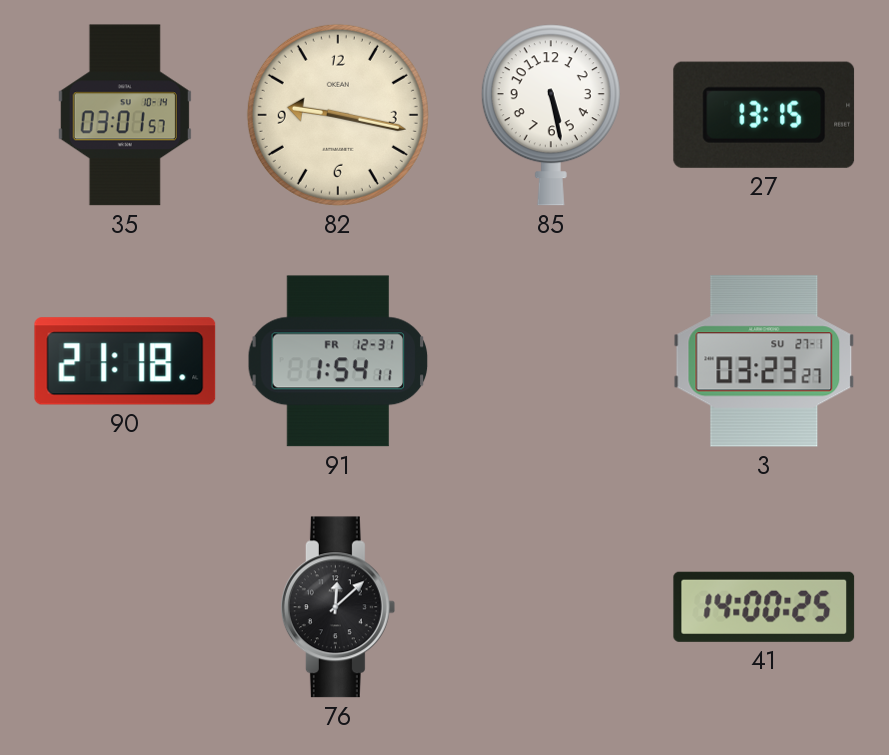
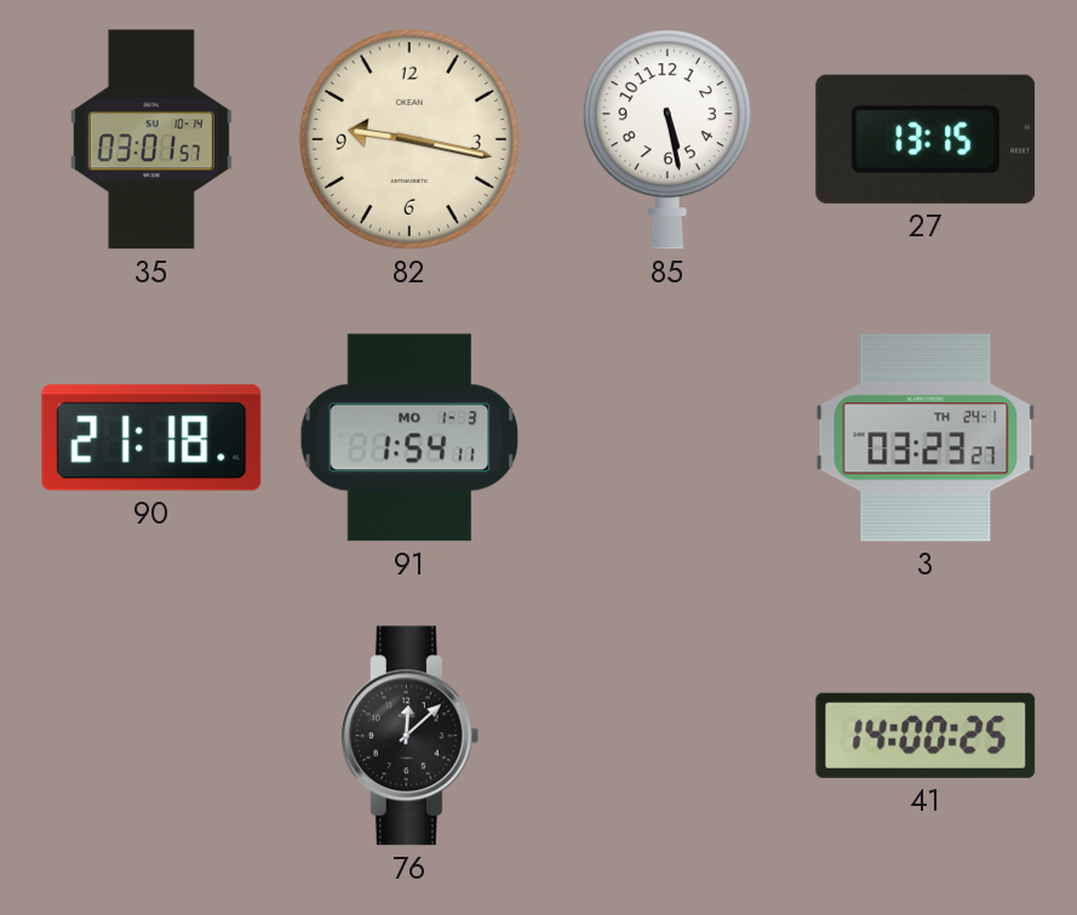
91 date: FR 12-31 -> MO 1-3
3 date: SU 27-1 -> TH 24-1
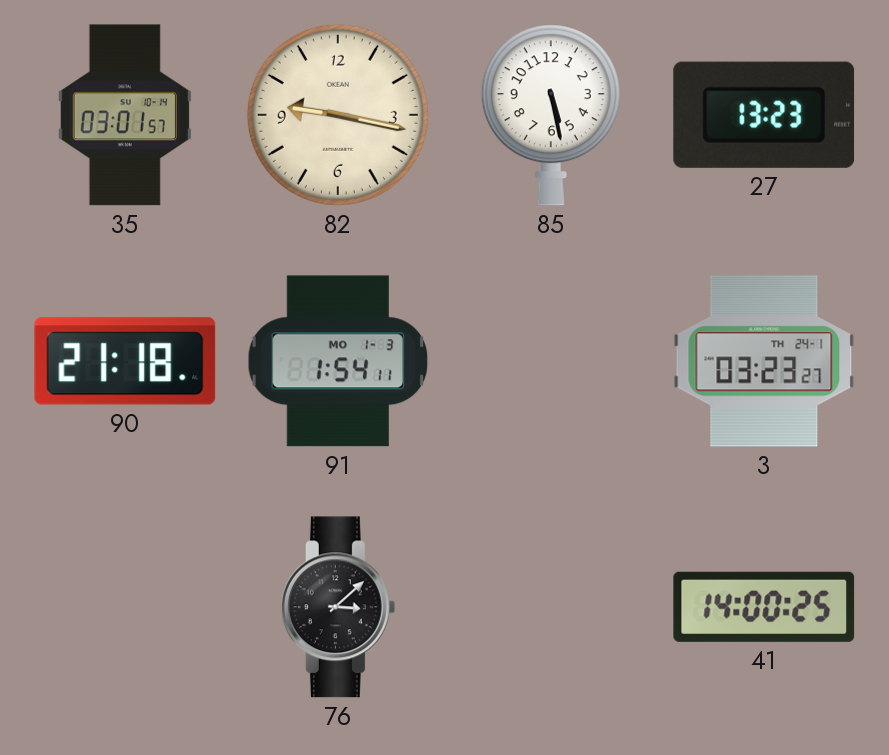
27: 13:15 -> 13:23
76: 12:08 -> 3:08
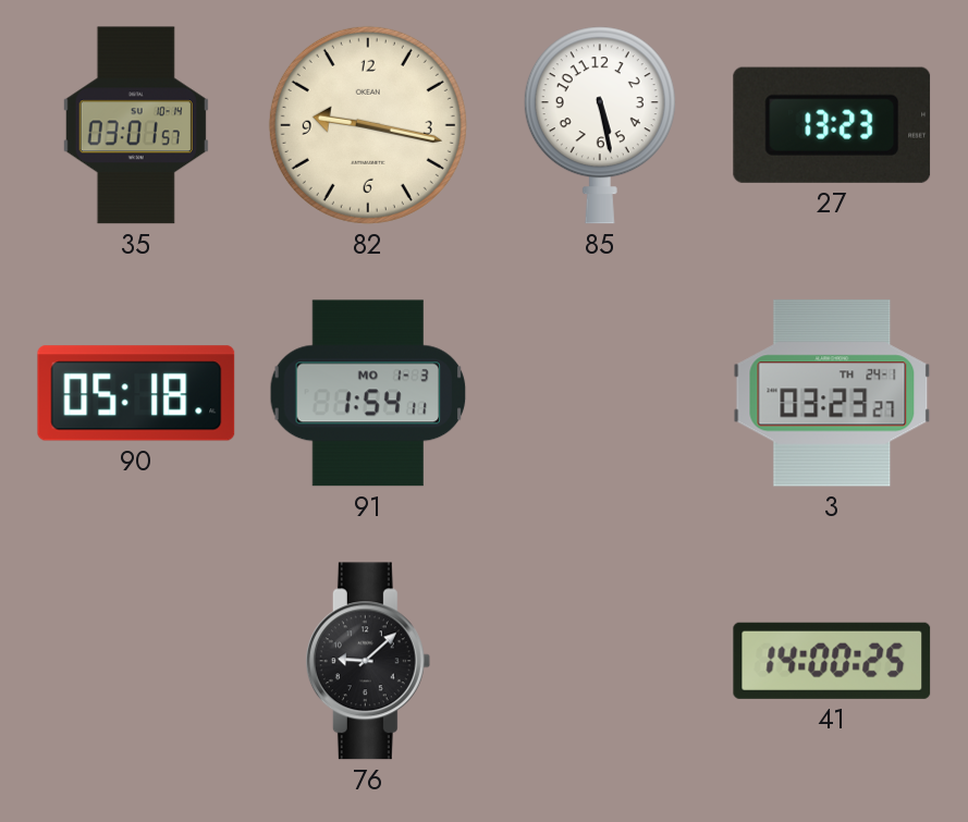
90: 21:18 -> 05:18
76: 3:08 -> 9:08
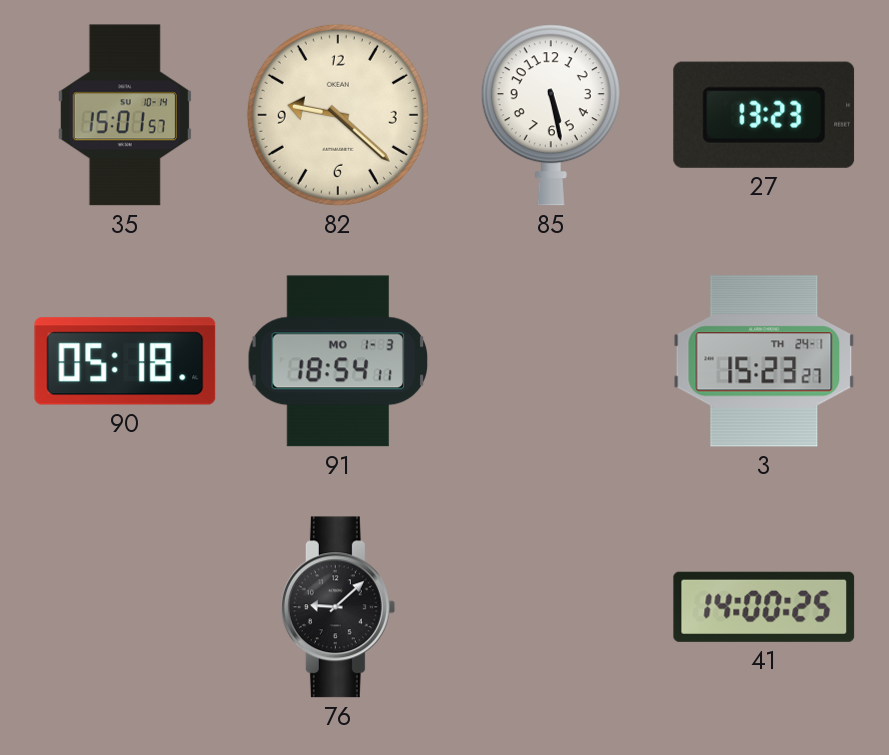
35: 03:01 -> 15:01
82: 9:17 -> 9:22
91: 1:54 -> 18:54
3: 03:23 -> 15:23
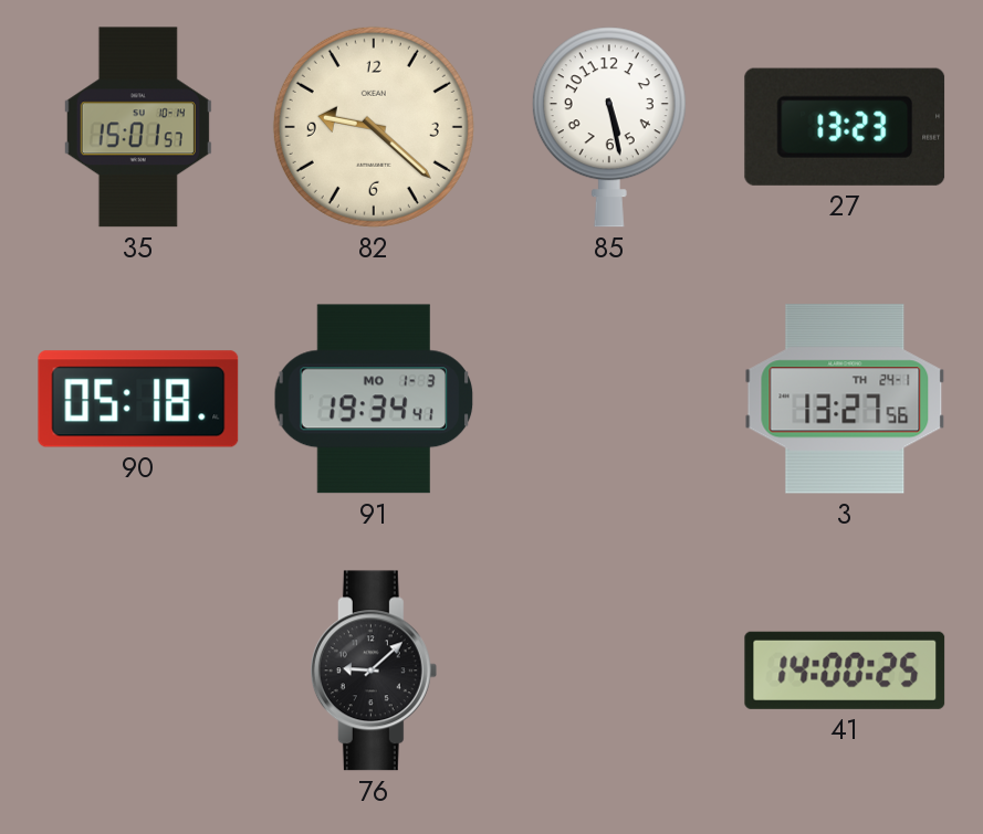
91: 18:54 -> 19:34
3: 15:23 -> 13:27
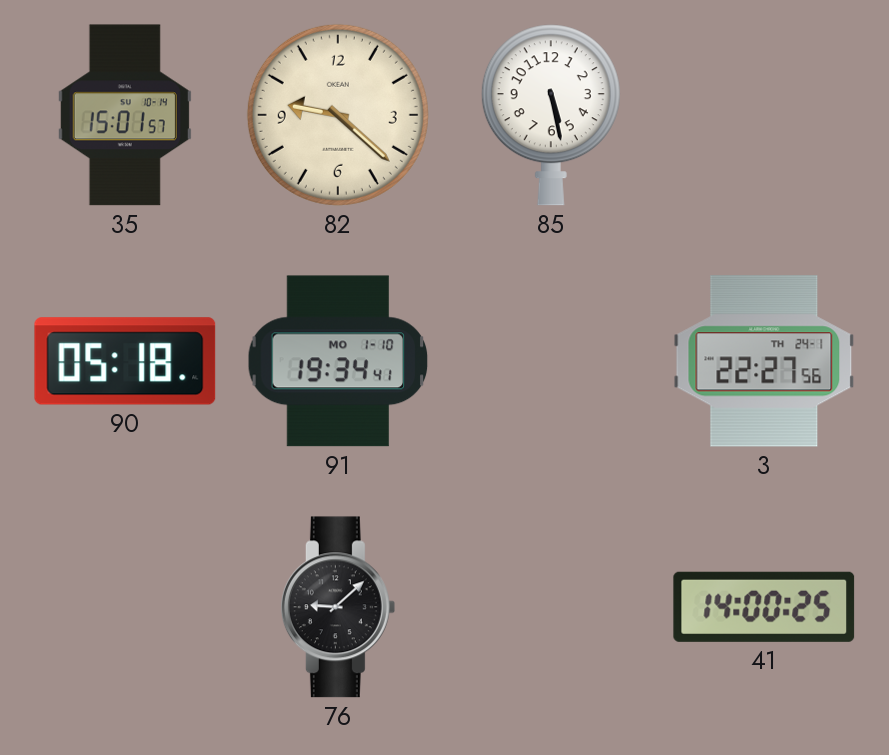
27: 13:23 -> none
91 date: MO 1-3 -> MO 1-10
3: 13:27 -> 22:27
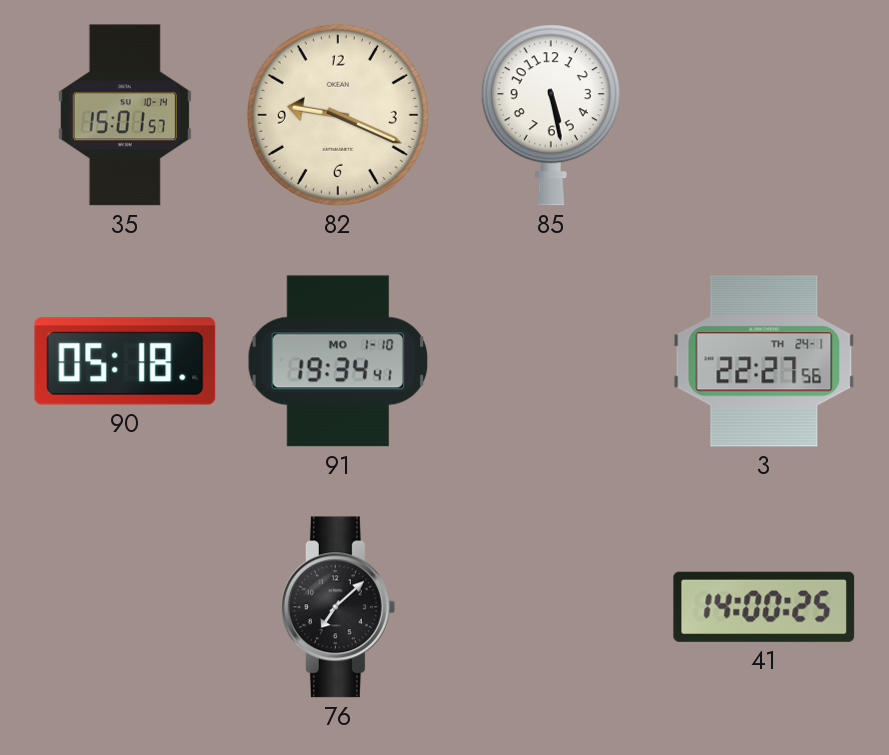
82: 9:22 -> 9:19
76: 9:08 -> 7:08
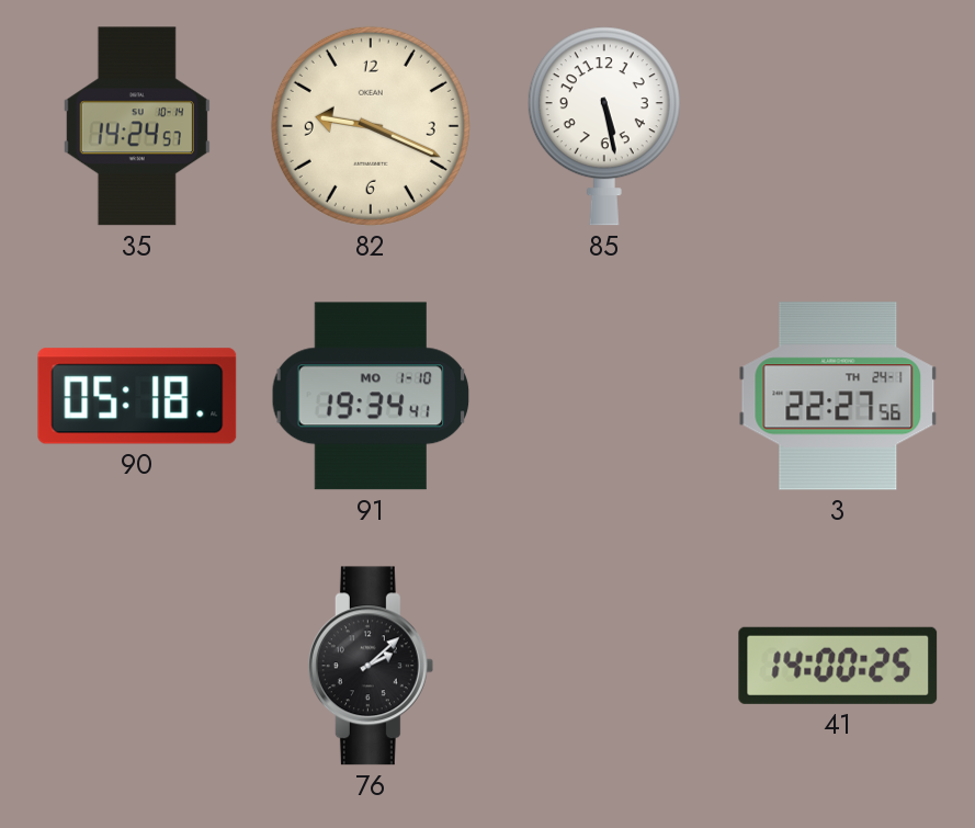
35: 15:01 -> 14:24
76: 7:08 -> 2:08
